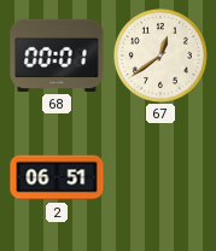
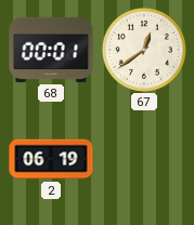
2: 06:51 -> 06:19
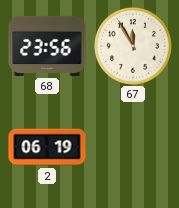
68: 00:01 -> 23:56
67: 12:39 -> 11:55
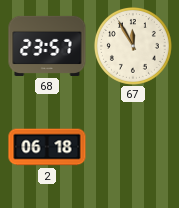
68: 23:56 -> 23:57
2: 06:19 -> 06:18
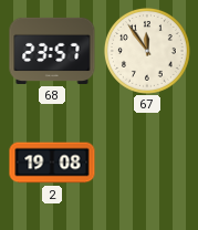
67: 11:55 -> 11:54
2: 06:18 -> 19:08
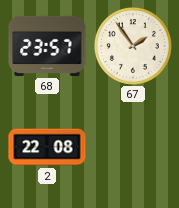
67: 11:54 -> 1:54
2: 19:08 -> 22:08
